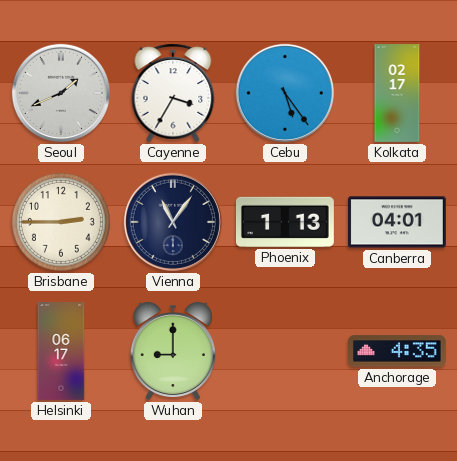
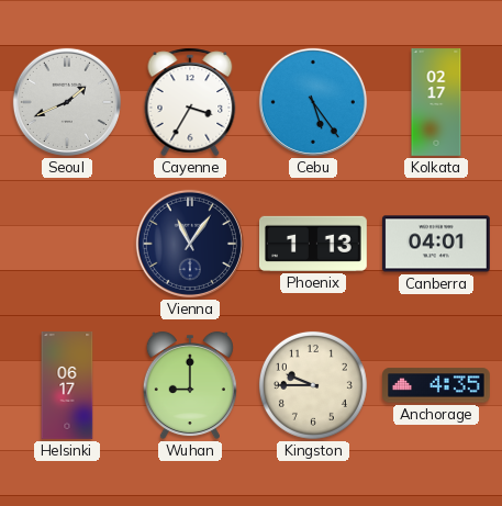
Brisbane: 2:45 -> none
Kingston: none -> 9:45
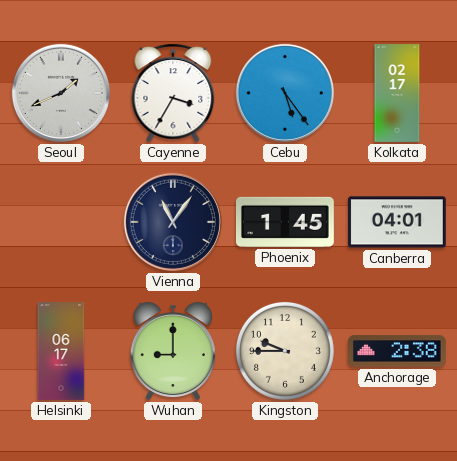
Phoenix: 1:13 -> 1:45
Anchorage: 4:35 -> 2:38
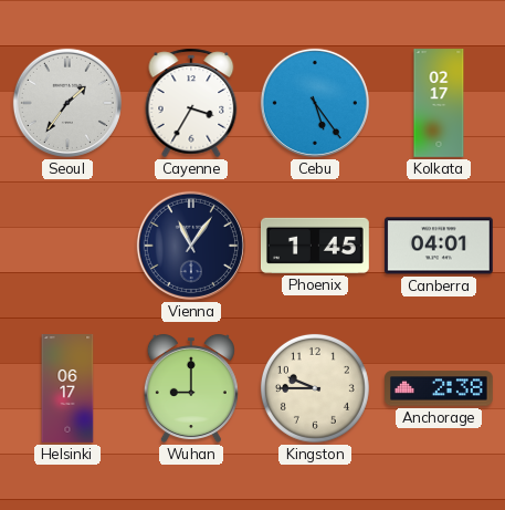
Seoul: 1:41 -> 1:36
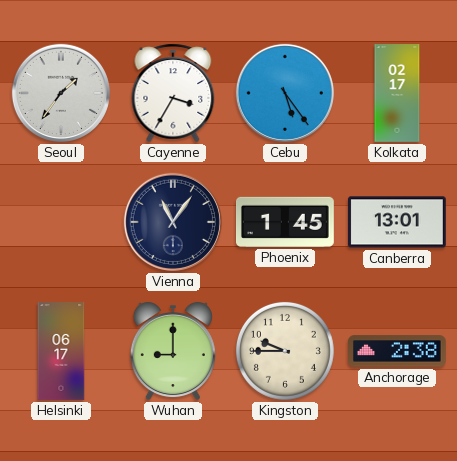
Canberra: 04:01 -> 13:01
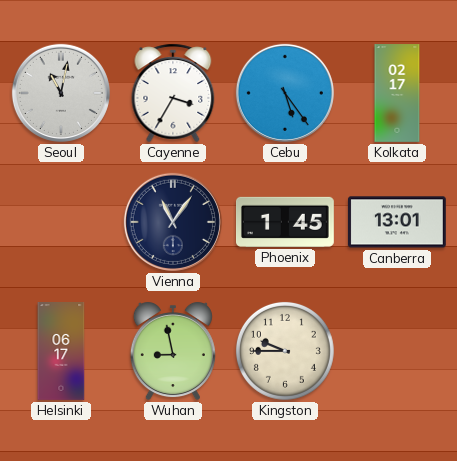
Seoul: 1:36 -> 11:02
Wuhan: 9:00 -> 8:58
Anchorage: 2:38 -> none
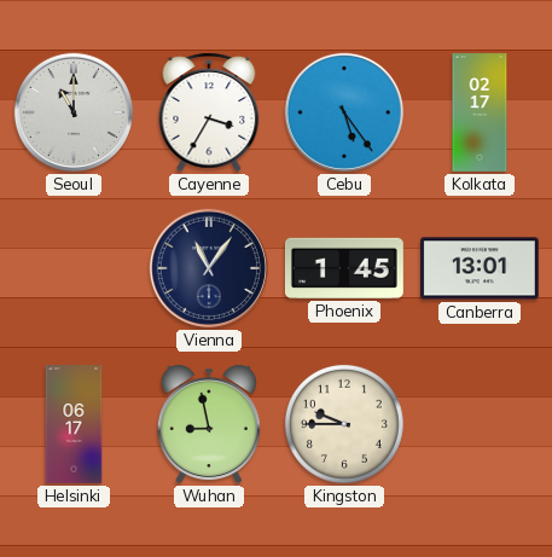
Seoul: 11:02 -> 11:00
